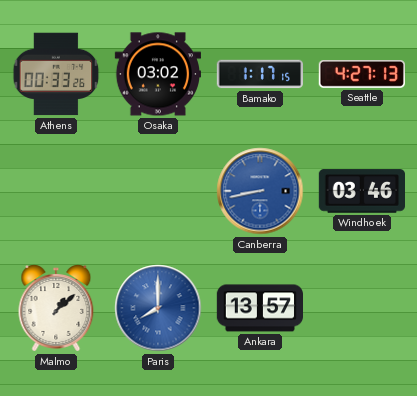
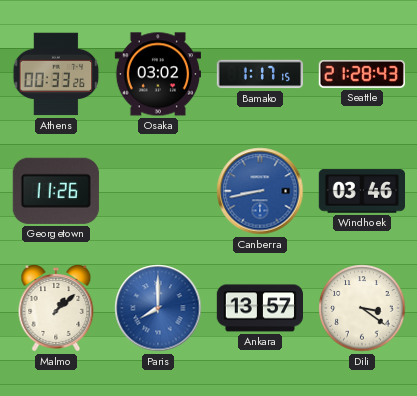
Seattle: 4:27 -> 21:28
Georgetown: none -> 11:26
Dili: none -> 3:21
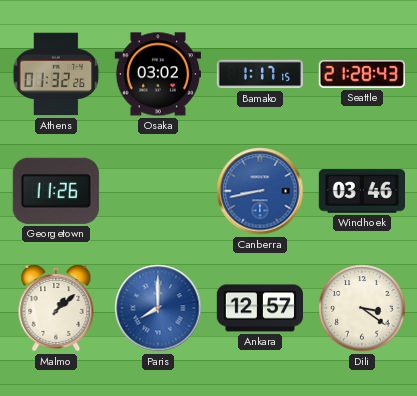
Athens: 00:33 -> 01:32
Ankara: 13:57 -> 12:57
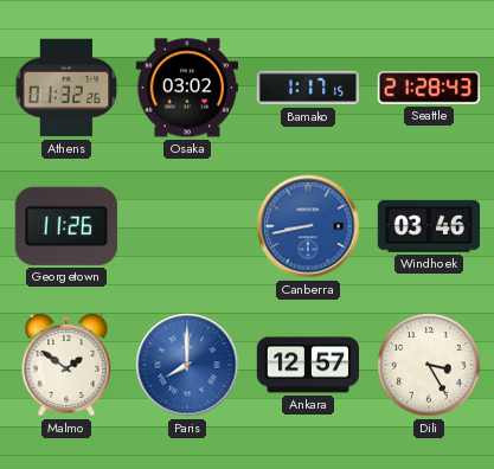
Malmo: 1:08 -> 1:51
Dili: 3:21 -> 3:25
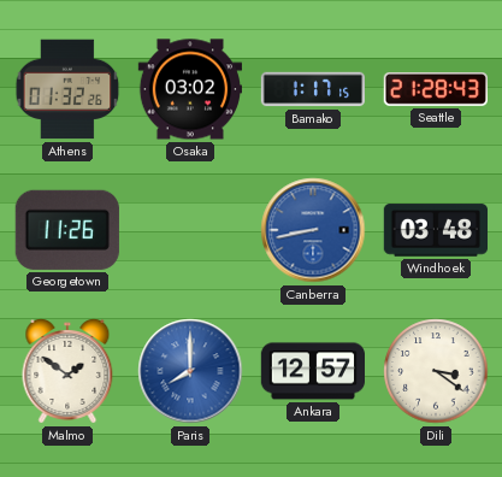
Windhoek: 03:46 -> 03:48
Dili: 3:25 -> 3:21
